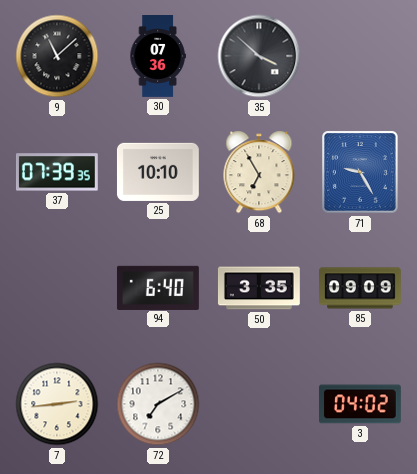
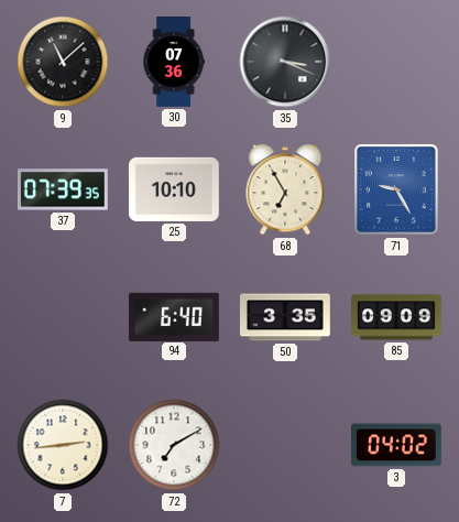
35: 3:52 -> 3:19
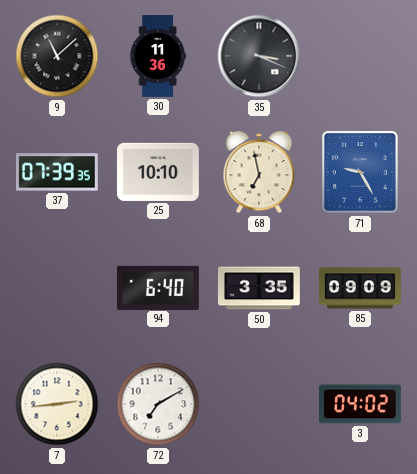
30: 07:36 -> 11:36
68: 6:55 -> 6:58
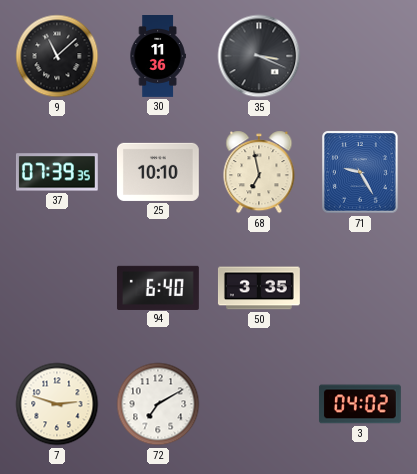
85: 09:09 -> none
7: 2:44 -> 2:48
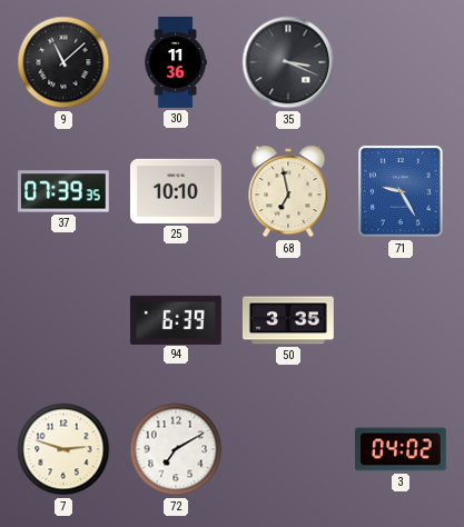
94: 6:40 -> 6:39
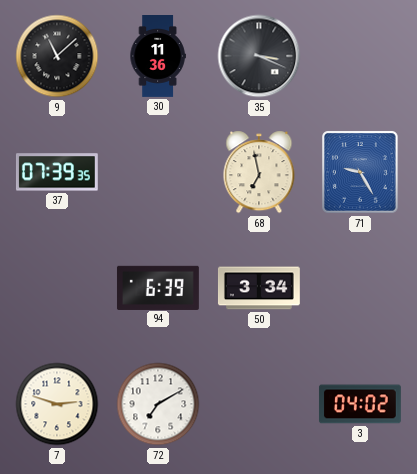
25: 10:10 -> none
50: 3:35 -> 3:34
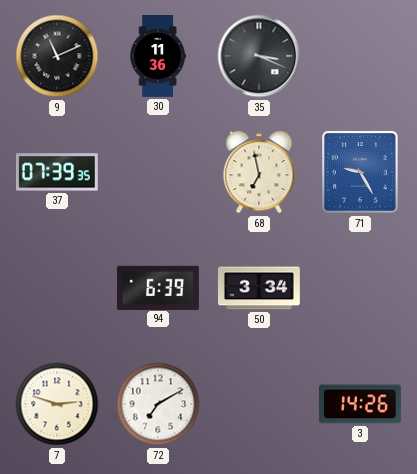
9: 11:08 -> 11:11
3: 04:02 -> 14:26
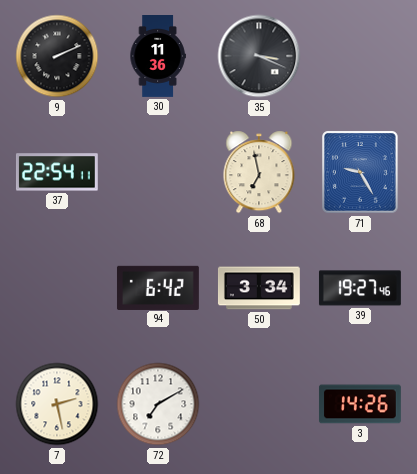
9: 11:11 -> 2:11
37: 07:39 -> 22:54
94: 6:39 -> 6:42
39: none -> 19:27
7: 2:48 -> 2:28
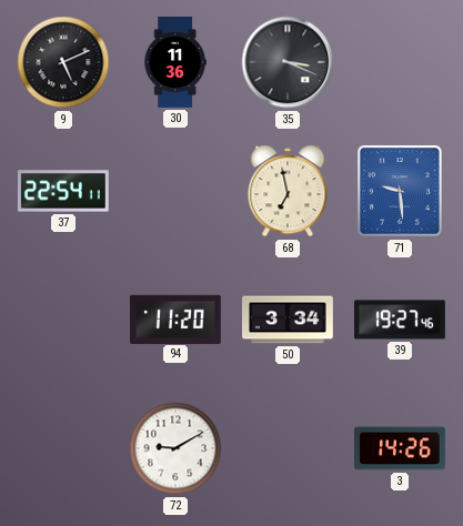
9: 2:11 -> 5:11
71: 9:25 -> 9:29
94: 6:42 -> 11:20
7: 2:28 -> none
72: 7:10 -> 9:10
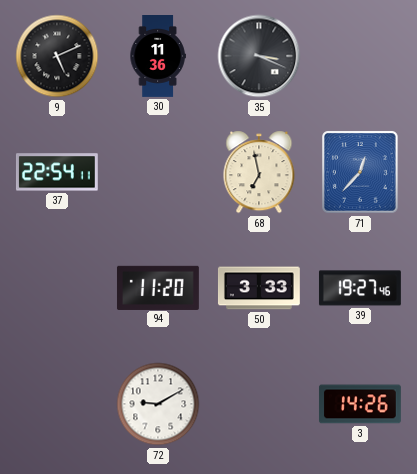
71: 9:29 -> 12:37
50: 3:34 -> 3:33
